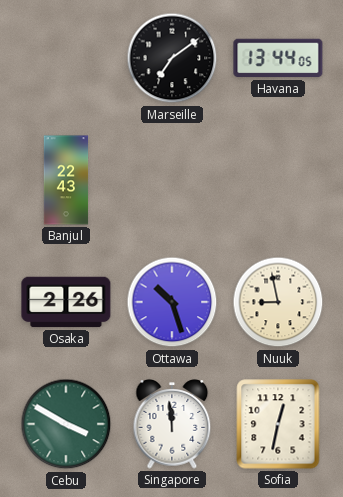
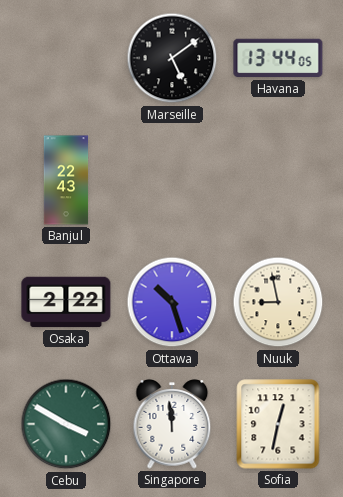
Marseille: 7:09 -> 5:09
Osaka: 2:26 -> 2:22
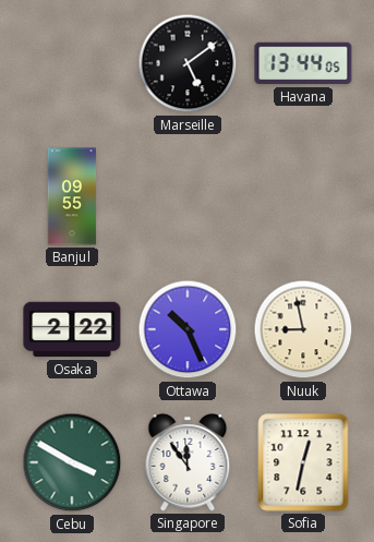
Banjul: 22:43 -> 09:55
Ottawa: 10:27 -> 10:26
Singapore: 11:59 -> 11:54
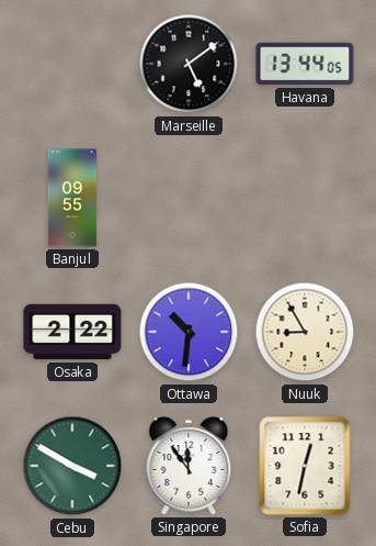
Ottawa: 10:26 -> 10:31
Nuuk: 8:58 -> 8:55
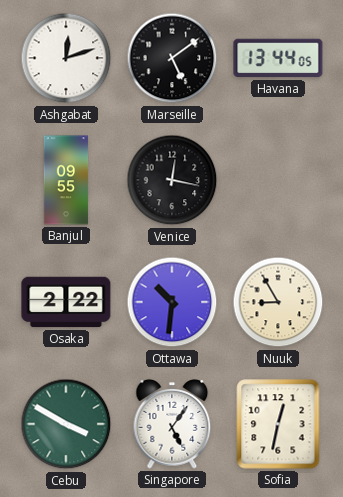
Ashgabat: none -> 12:12
Venice: none -> 12:17
Singapore: 11:54 -> 5:06
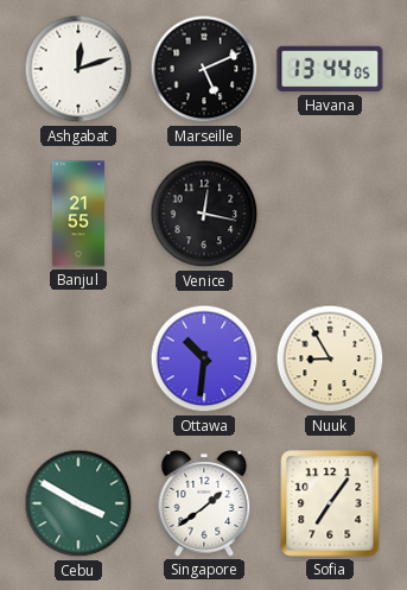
Marseille: 5:09 -> 5:11
Banjul: 09:55 -> 21:55
Osaka: 2:22 -> none
Singapore: 5:06 -> 1:39
Sofia: 12:32 -> 7:06
